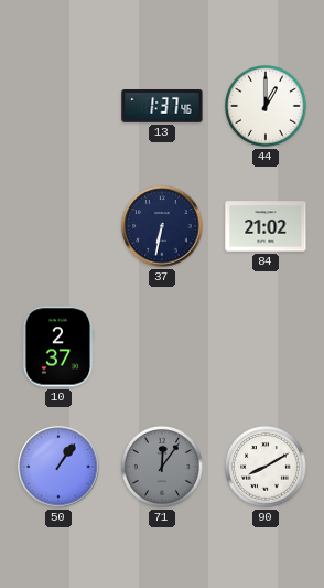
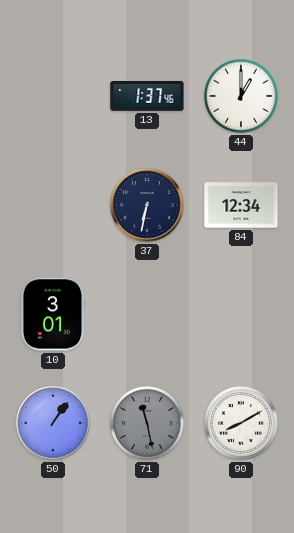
84: 21:02 -> 12:34
10: 2:37 -> 3:01
71: 12:06 -> 11:28
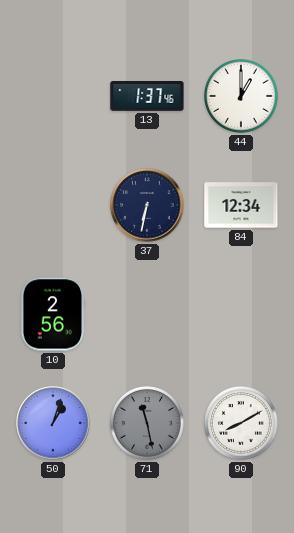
10: 3:01 -> 2:56
50: 1:06 -> 1:03
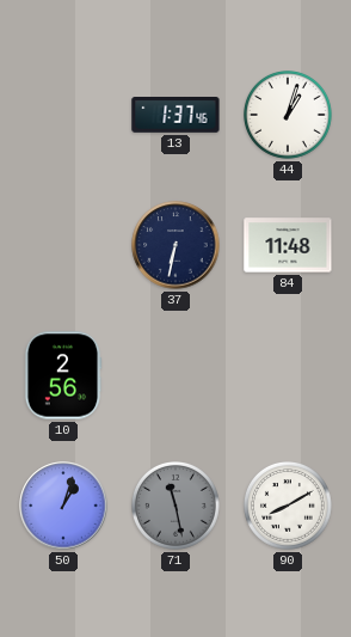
44: 1:00 -> 1:03
84: 12:34 -> 11:48
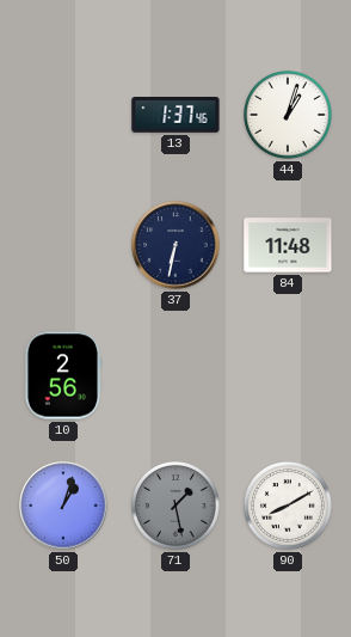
71: 11:28 -> 1:28
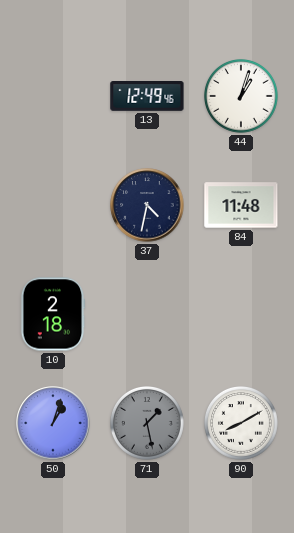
13: 1:37 -> 12:49
37: 6:32 -> 4:32
10: 2:56 -> 2:18
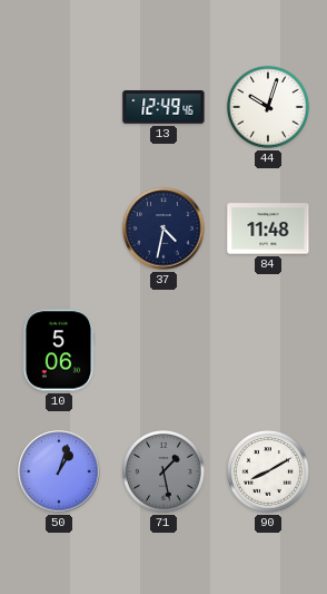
44: 1:03 -> 10:03
10: 2:18 -> 5:06
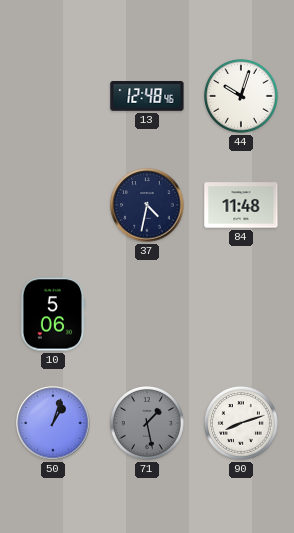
13: 12:49 -> 12:48
90: 8:10 -> 8:12
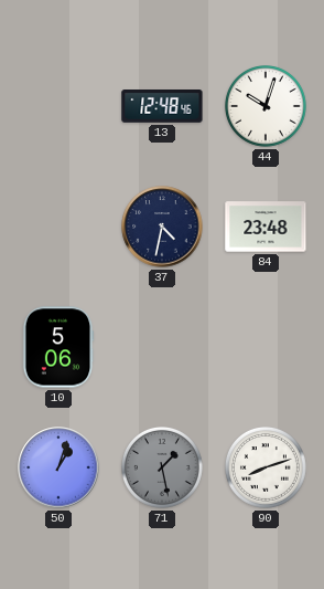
84: 11:48 -> 23:48
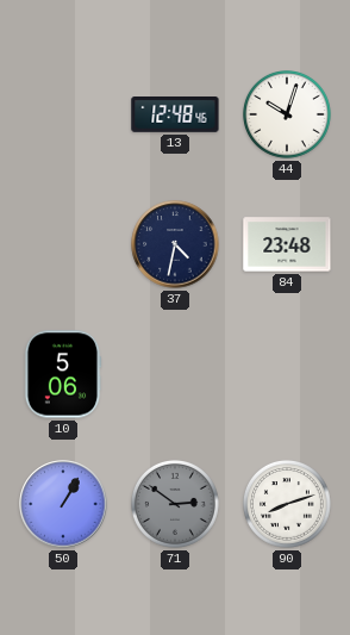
50: 1:03 -> 1:05
71: 1:28 -> 2:51
